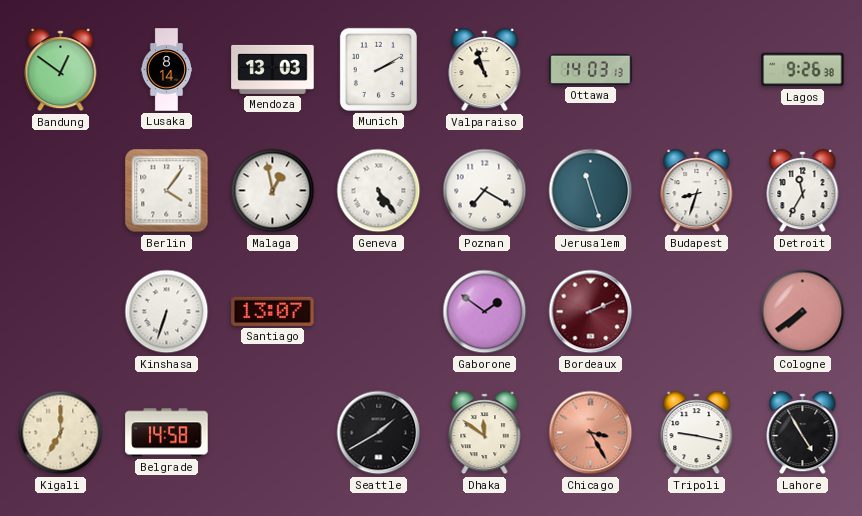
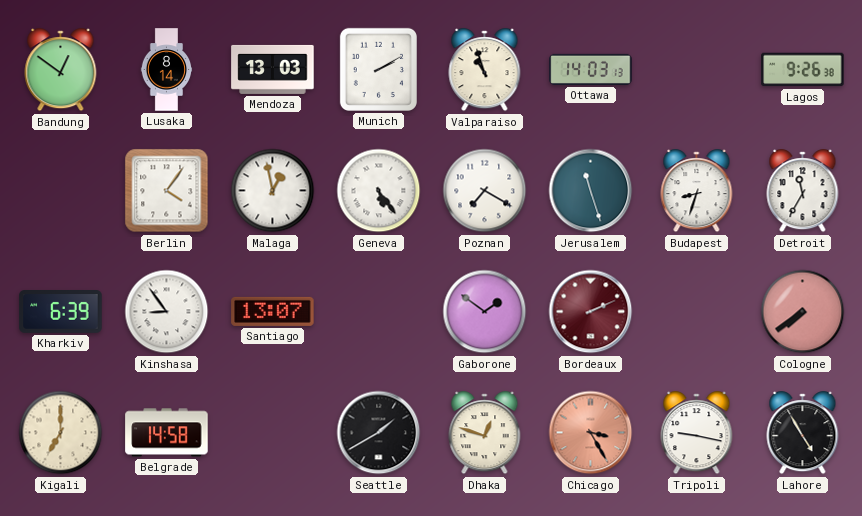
Kharkiv: none -> 6:39
Kinshasa: 6:33 -> 8:54
Dhaka: 11:51 -> 12:48
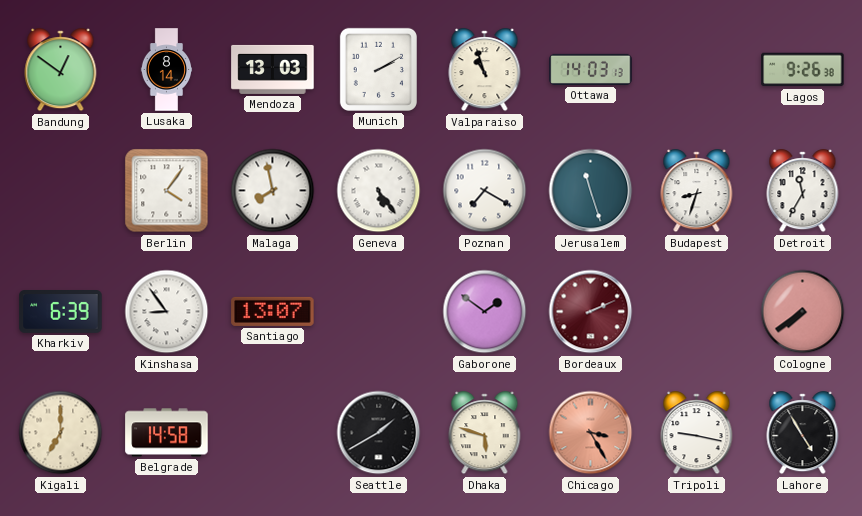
Malaga: 12:58 -> 7:58
Dhaka: 12:48 -> 5:48
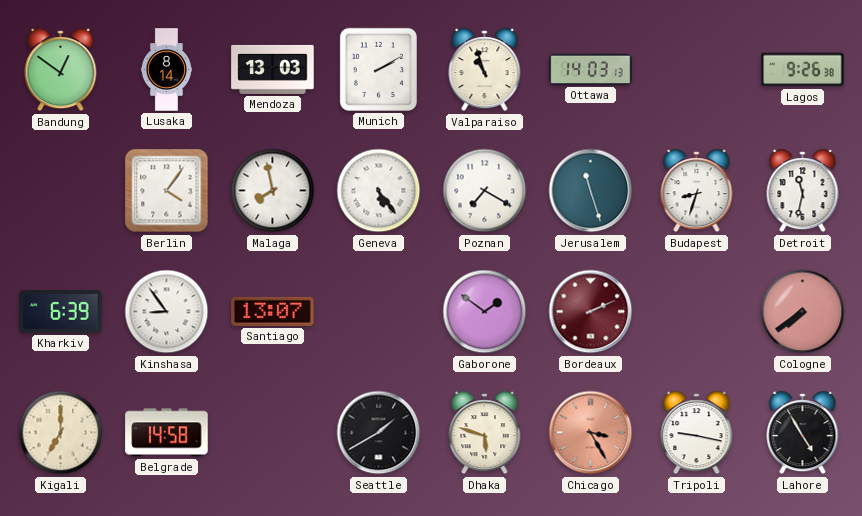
Detroit: 11:35 -> 11:32
